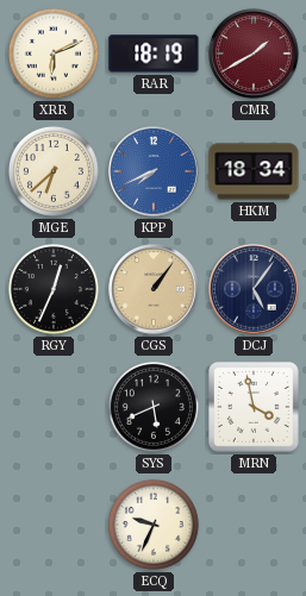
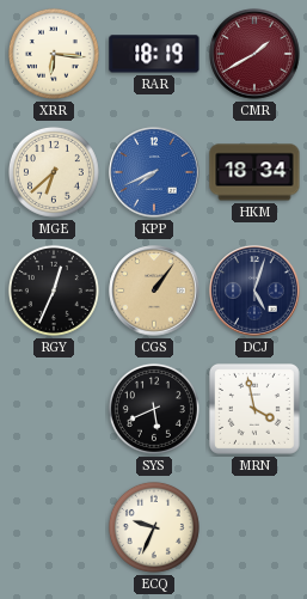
XRR: 6:11 -> 6:16
DCJ: 5:06 -> 5:03
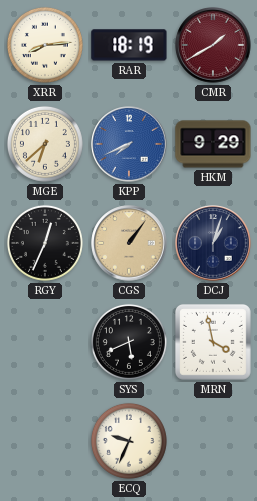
XRR: 6:16 -> 8:14
HKM: 18:34 -> 9:29
DCJ: 5:03 -> 1:03
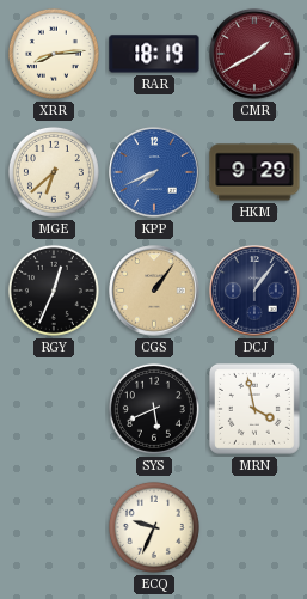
DCJ: 1:03 -> 1:06
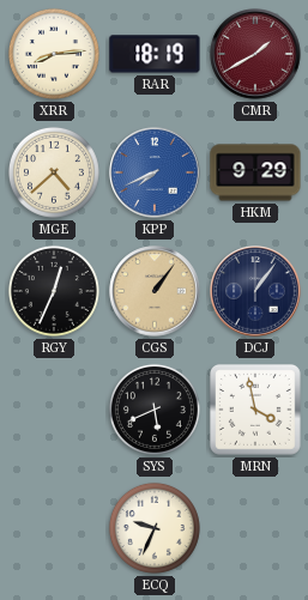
MGE: 6:38 -> 4:38
